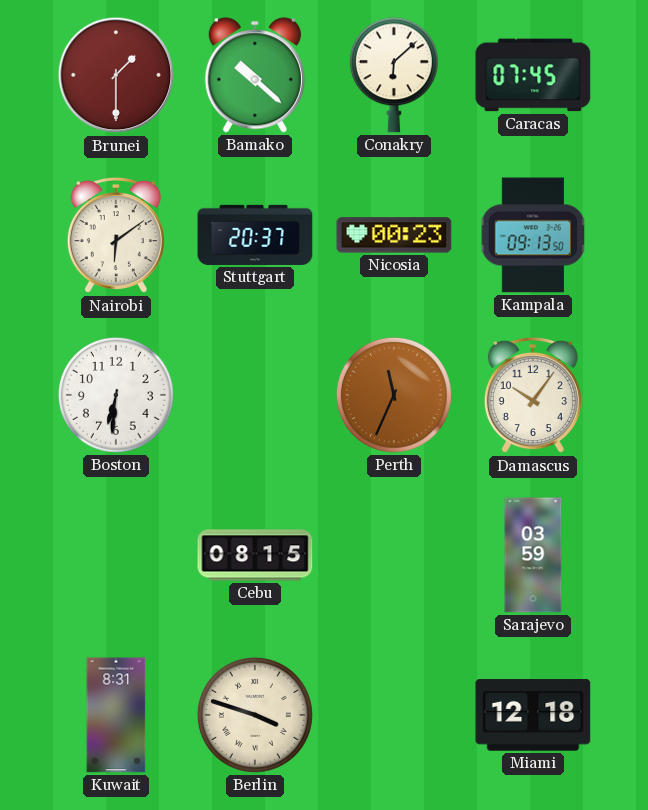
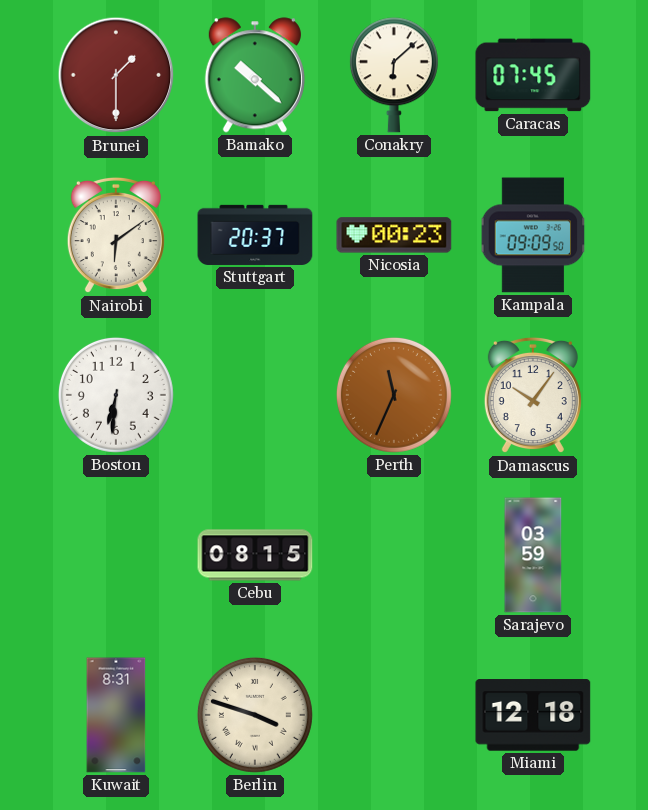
Kampala: 09:13 -> 09:09
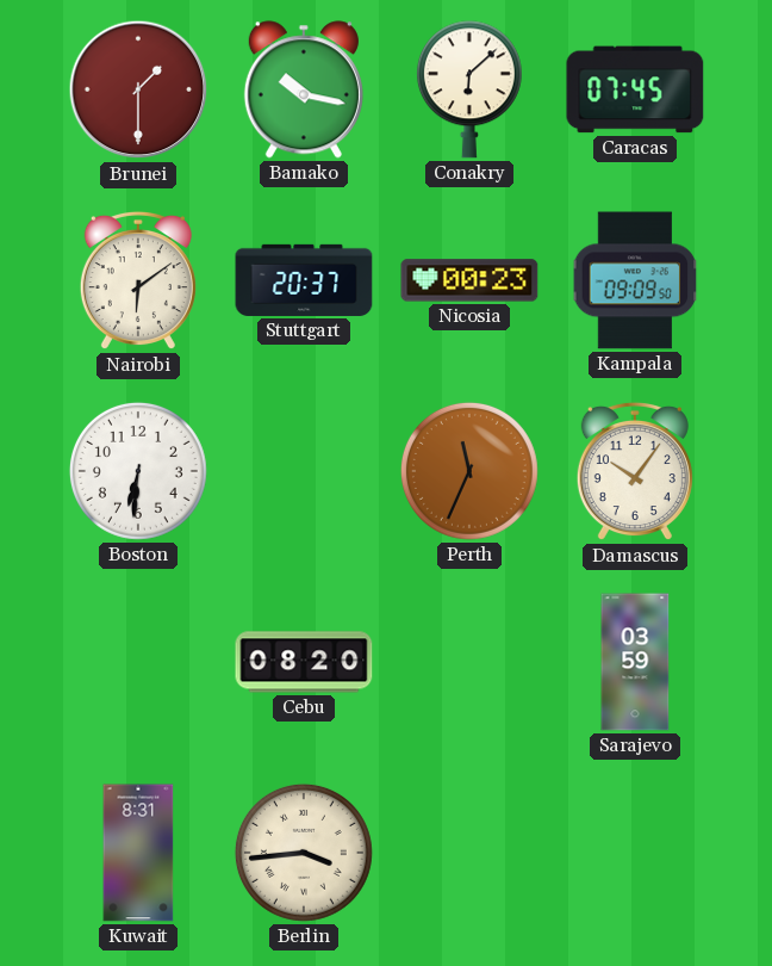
Bamako: 10:22 -> 10:17
Cebu: 08:15 -> 08:20
Berlin: 3:48 -> 3:44
Miami: 12:18 -> none
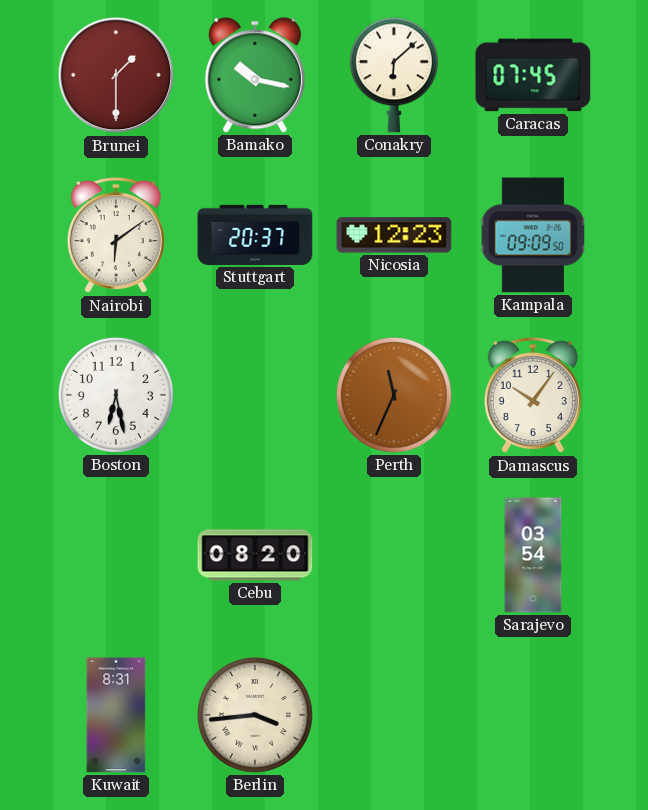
Nicosia: 00:23 -> 12:23
Boston: 6:31 -> 6:28
Sarajevo: 03:59 -> 03:54
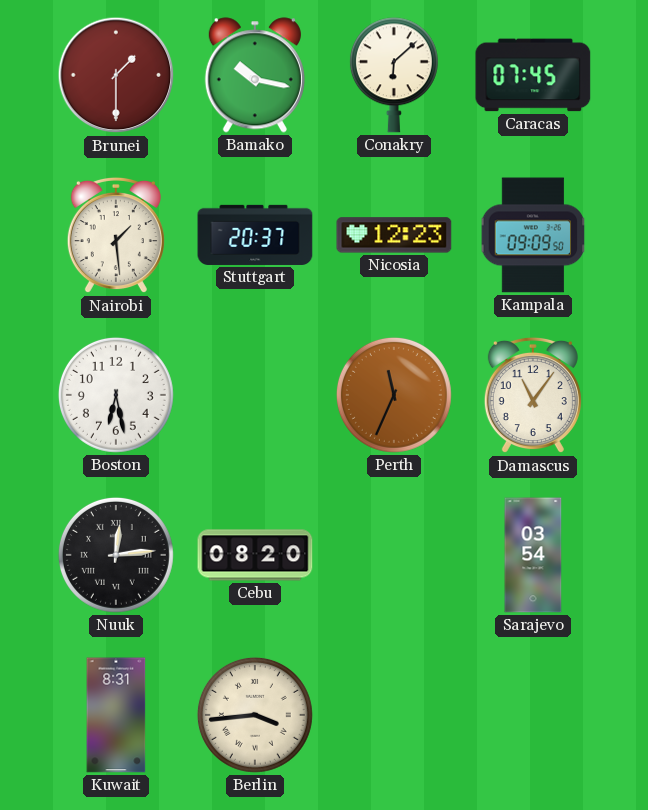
Nairobi: 6:09 -> 1:29
Damascus: 10:06 -> 11:06
Nuuk: none -> 12:14
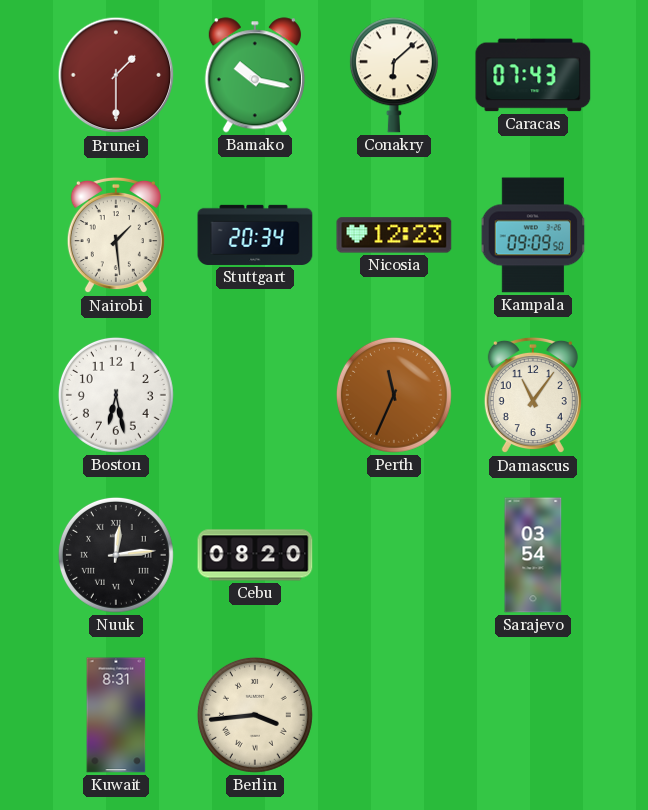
Caracas: 07:45 -> 07:43
Stuttgart: 20:37 -> 20:34
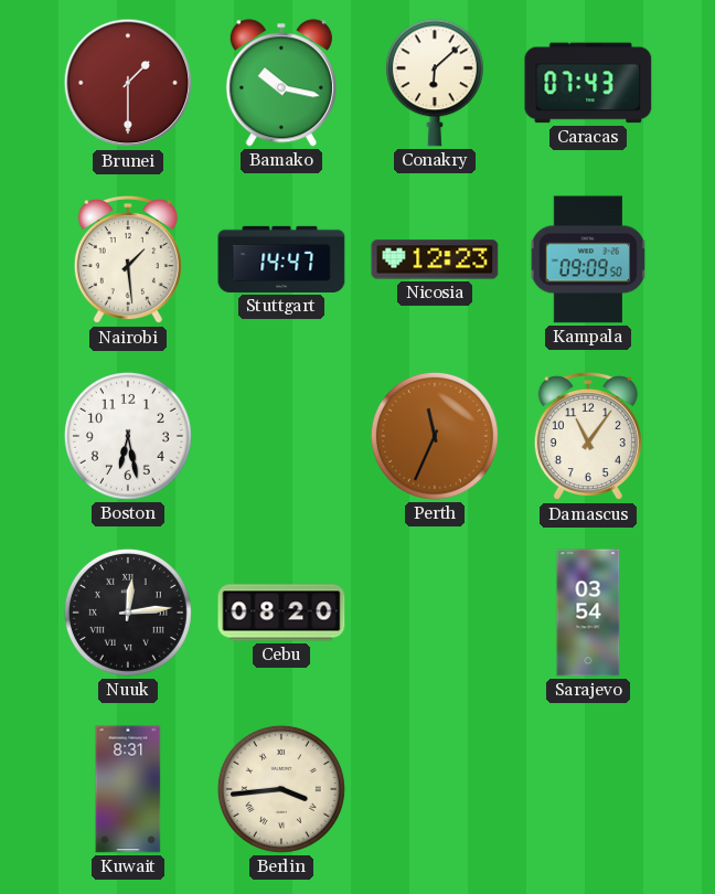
Stuttgart: 20:34 -> 14:47
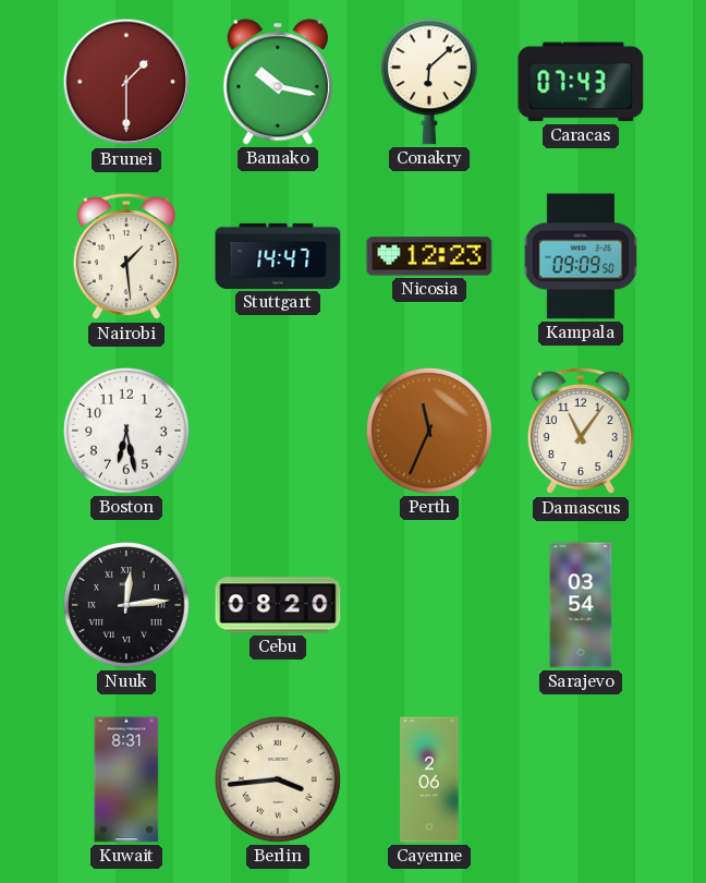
Cayenne: none -> 2:06
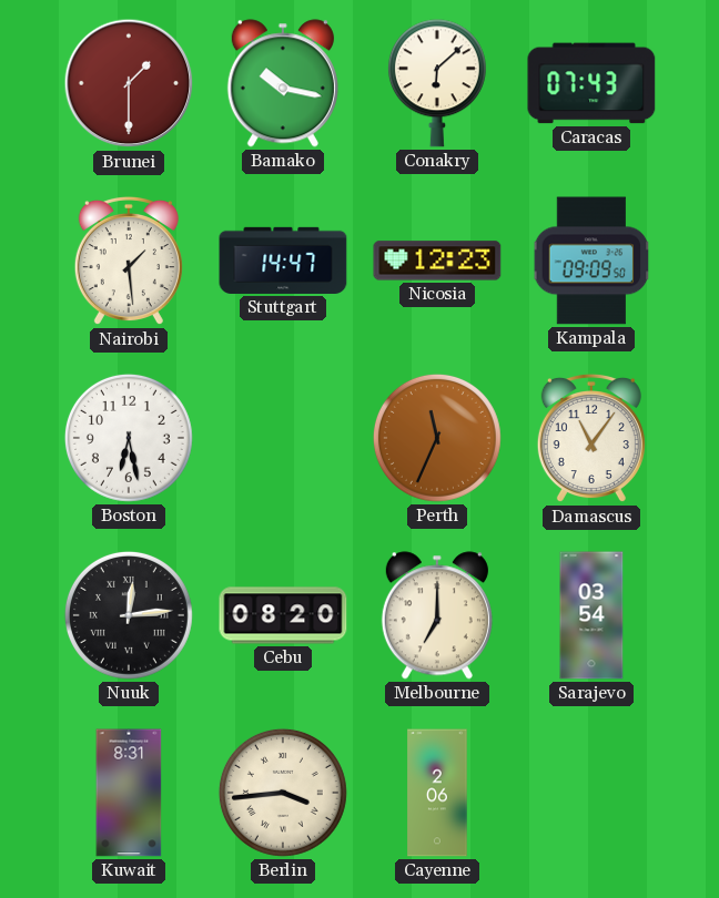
Melbourne: none -> 7:00
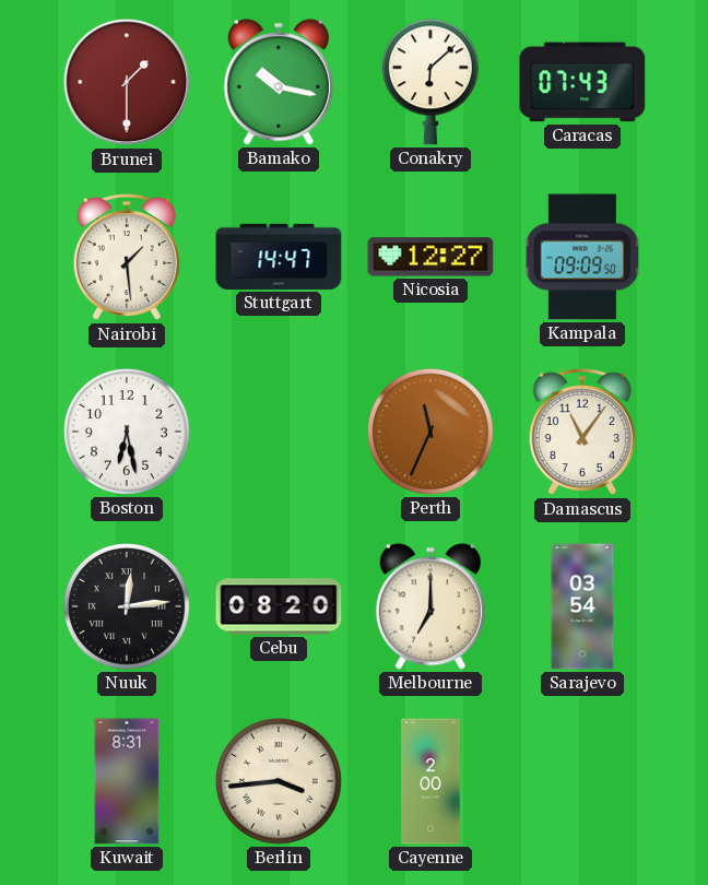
Nicosia: 12:23 -> 12:27
Cayenne: 2:06 -> 2:00
